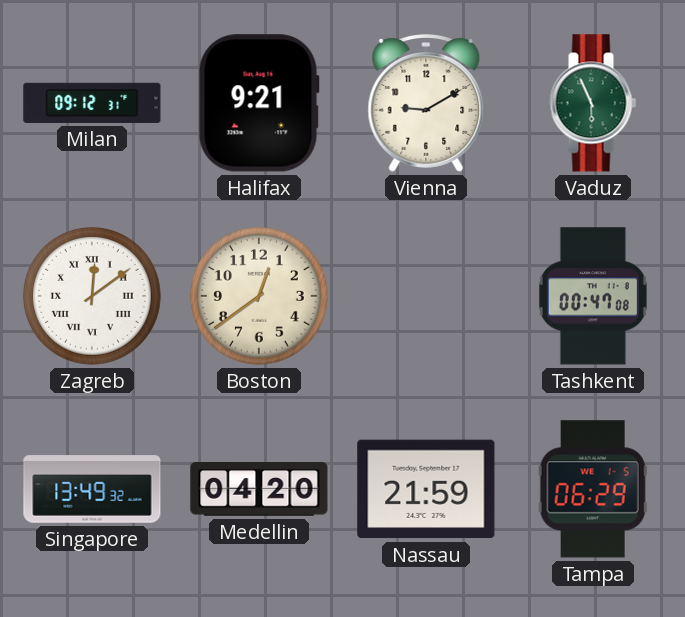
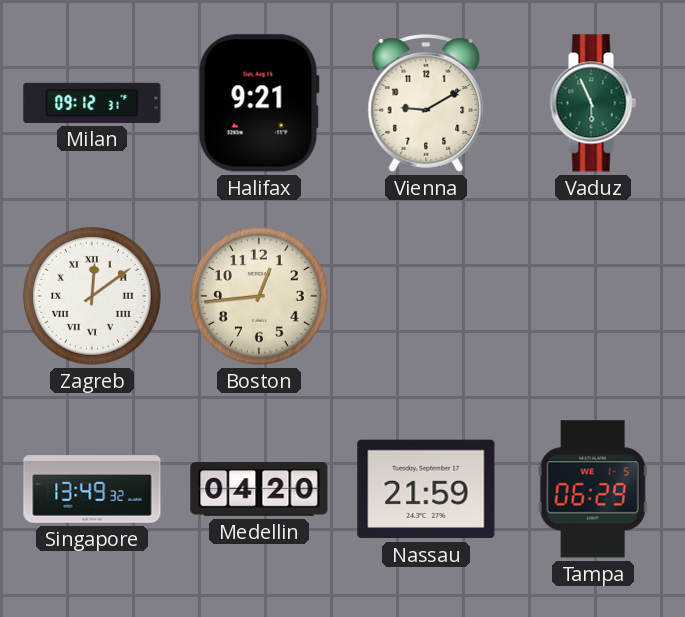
Boston: 12:39 -> 12:44
Tashkent: 00:47 -> none
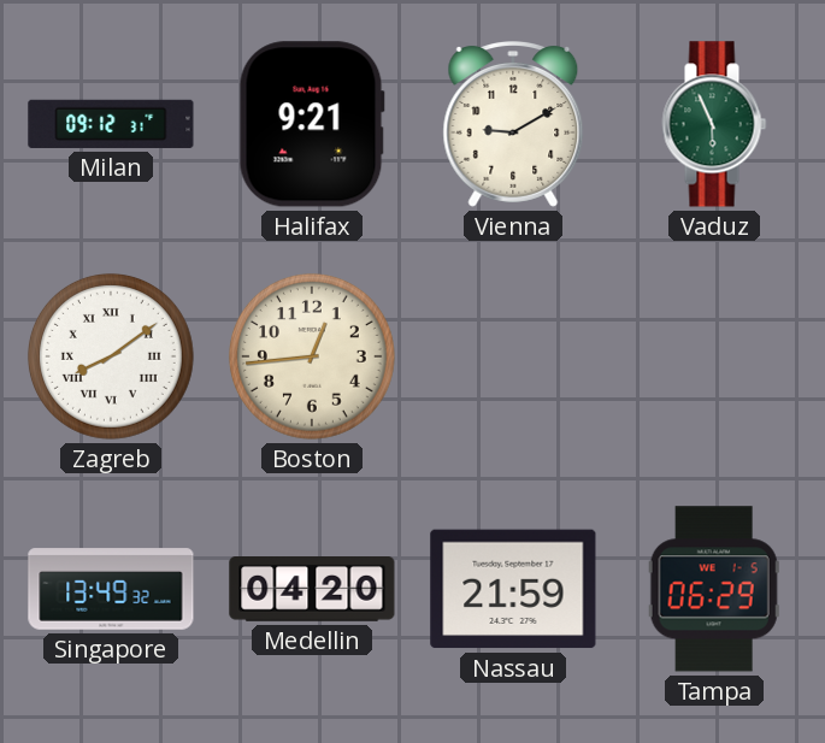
Zagreb: 12:09 -> 8:09
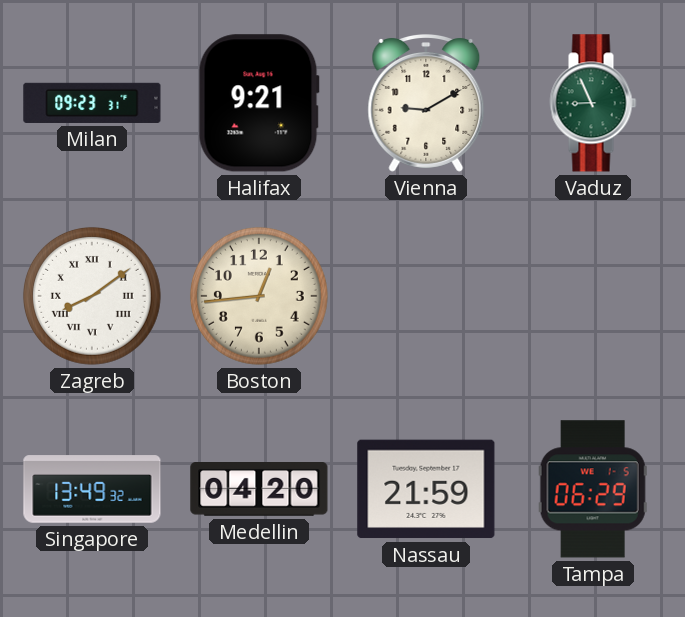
Milan: 09:12 -> 09:23
Vaduz: 5:56 -> 8:56
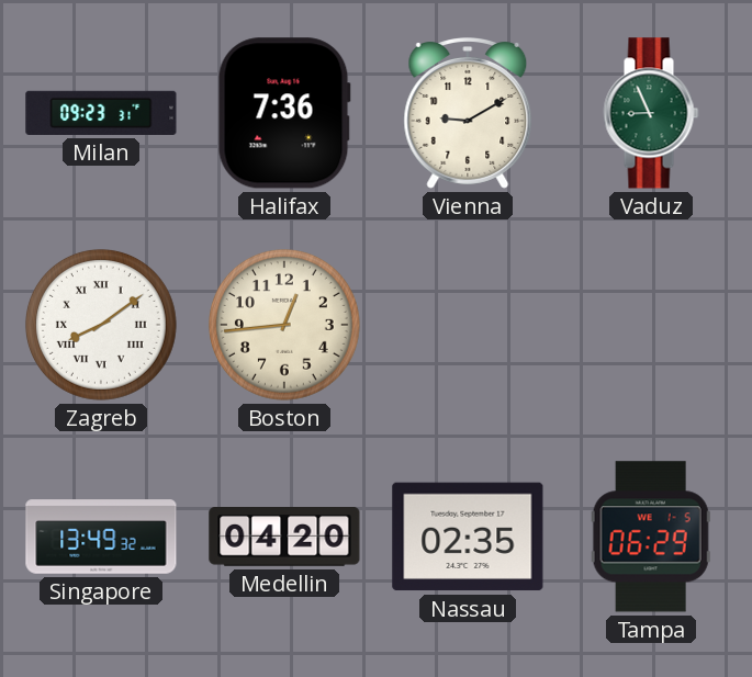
Halifax: 9:21 -> 7:36
Nassau: 21:59 -> 02:35
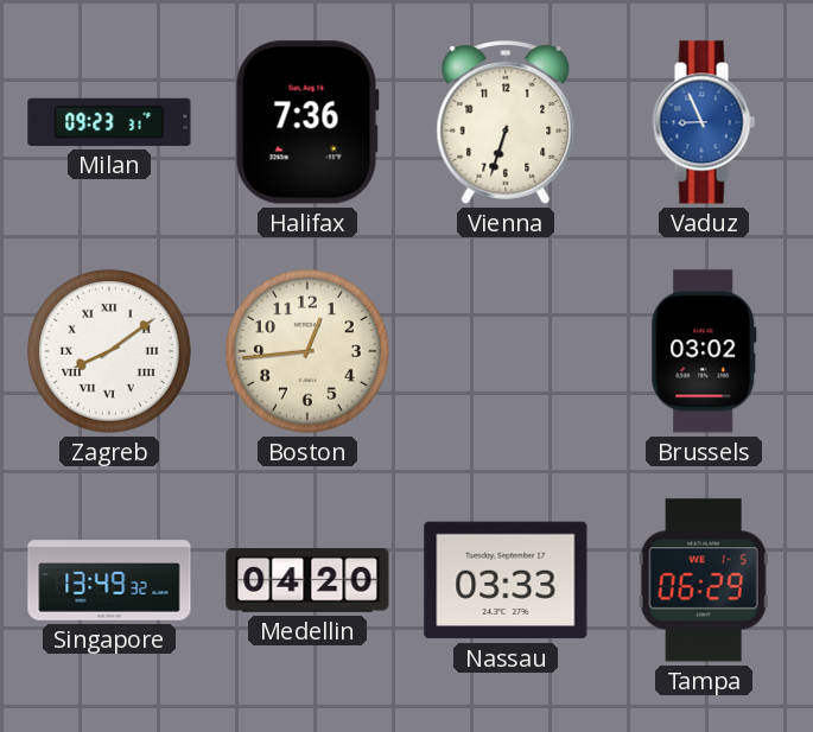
Vienna: 9:10 -> 6:33
Vaduz dial: green -> blue
Brussels: none -> 03:02
Nassau: 02:35 -> 03:33
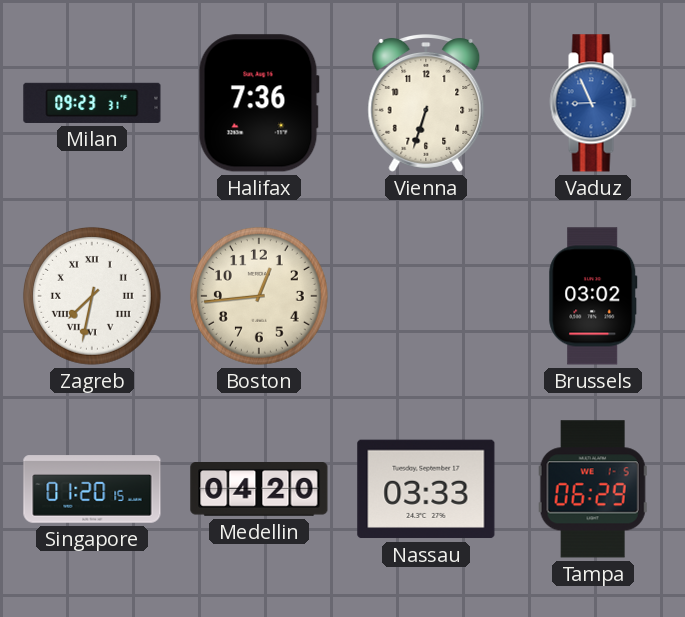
Zagreb: 8:09 -> 7:32
Singapore: 13:49 -> 01:20
